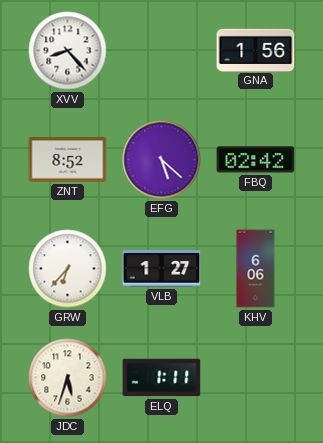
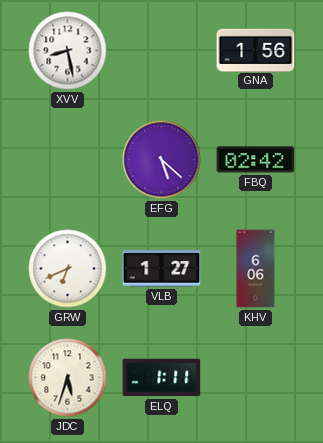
XVV: 8:23 -> 8:28
ZNT: 8:52 -> none
GRW: 6:37 -> 6:41
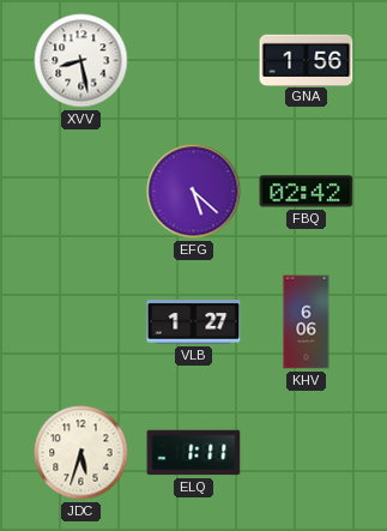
GRW: 6:41 -> none
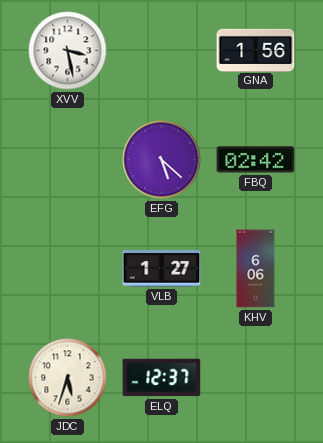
XVV: 8:28 -> 3:28
ELQ: 1:11 -> 12:37
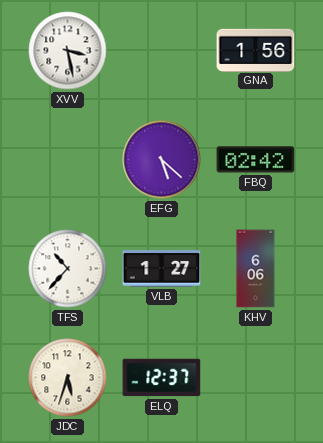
TFS: none -> 10:37
